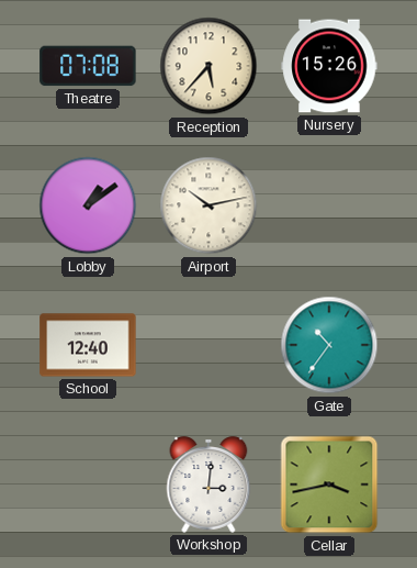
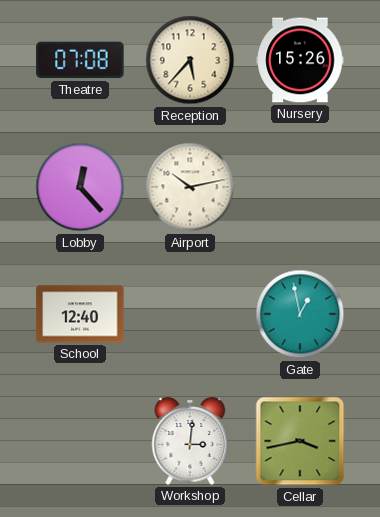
Lobby: 1:09 -> 12:23
Gate: 10:36 -> 12:58
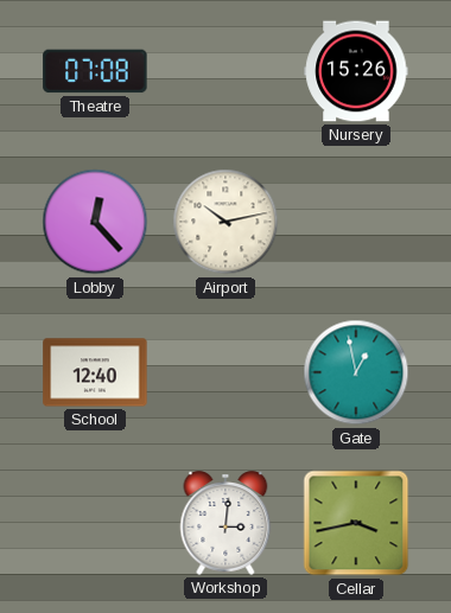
Reception: 5:37 -> none
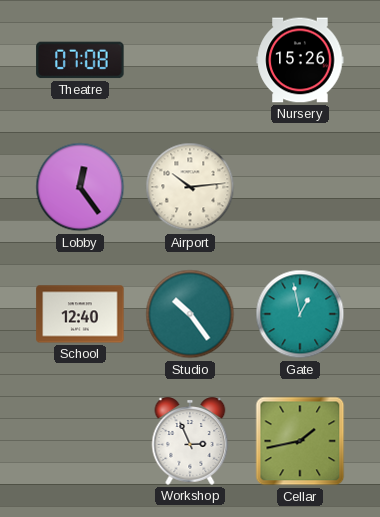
Lobby: 12:23 -> 12:24
Airport: 10:13 -> 10:14
Studio: none -> 10:24
Workshop: 3:01 -> 2:56
Cellar: 3:43 -> 1:43
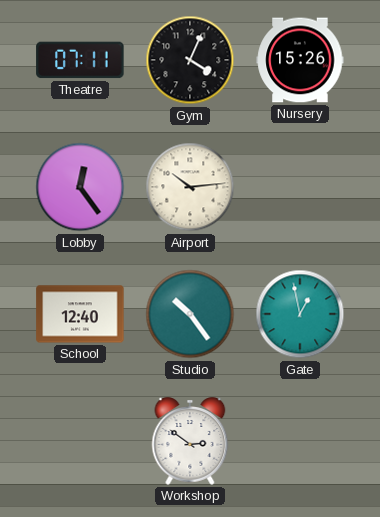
Theatre: 07:08 -> 07:11
Gym: none -> 4:04
Workshop: 2:56 -> 2:51
Cellar: 1:43 -> none
